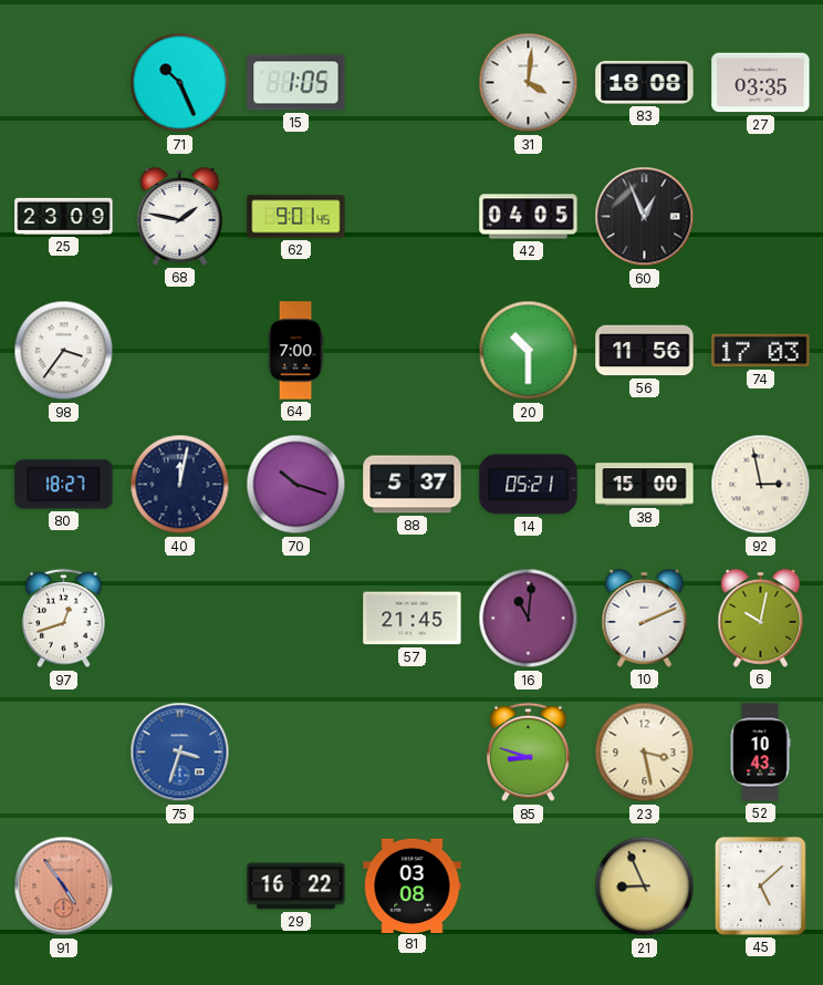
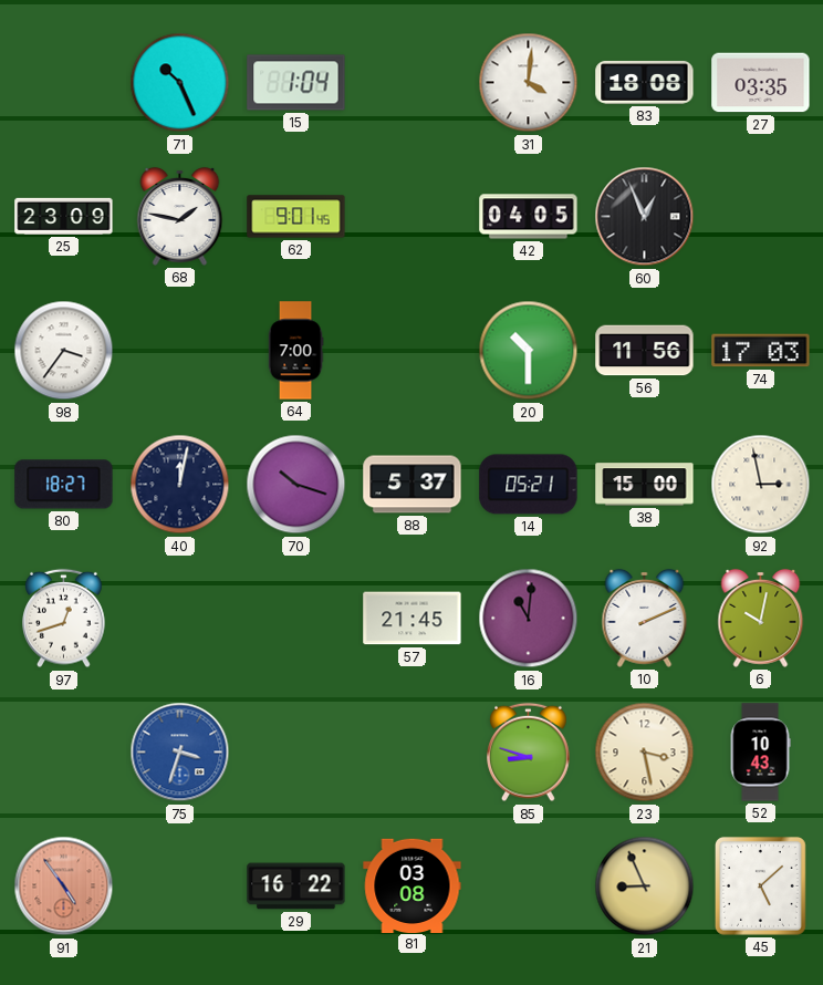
15: 1:05 -> 1:04
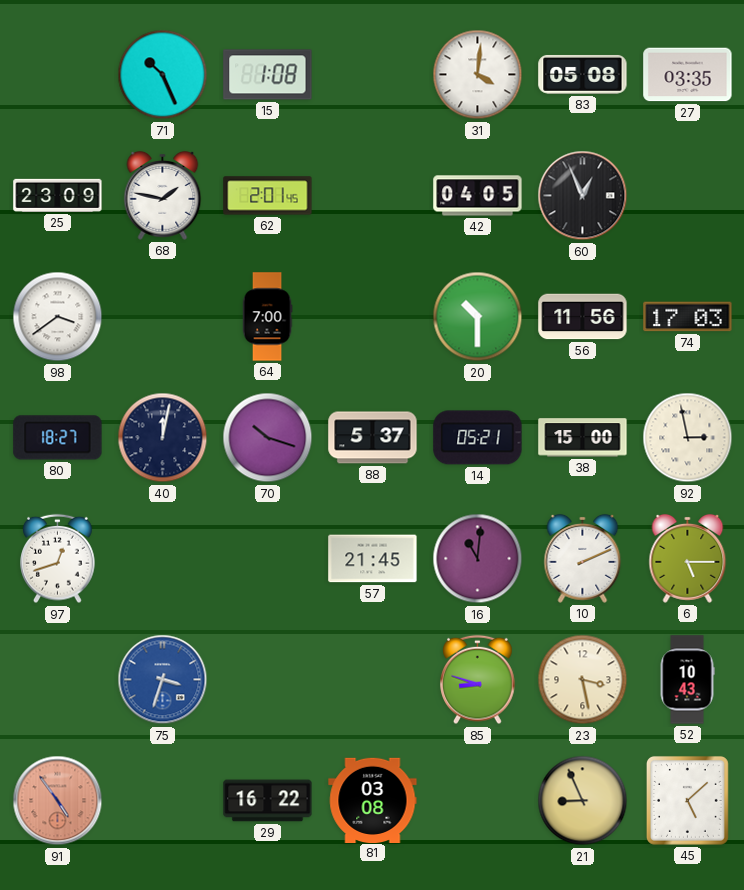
15: 1:04 -> 1:08
83: 18:08 -> 05:08
62: 9:01 -> 2:01
98: 3:36 -> 3:39
6: 10:02 -> 5:15
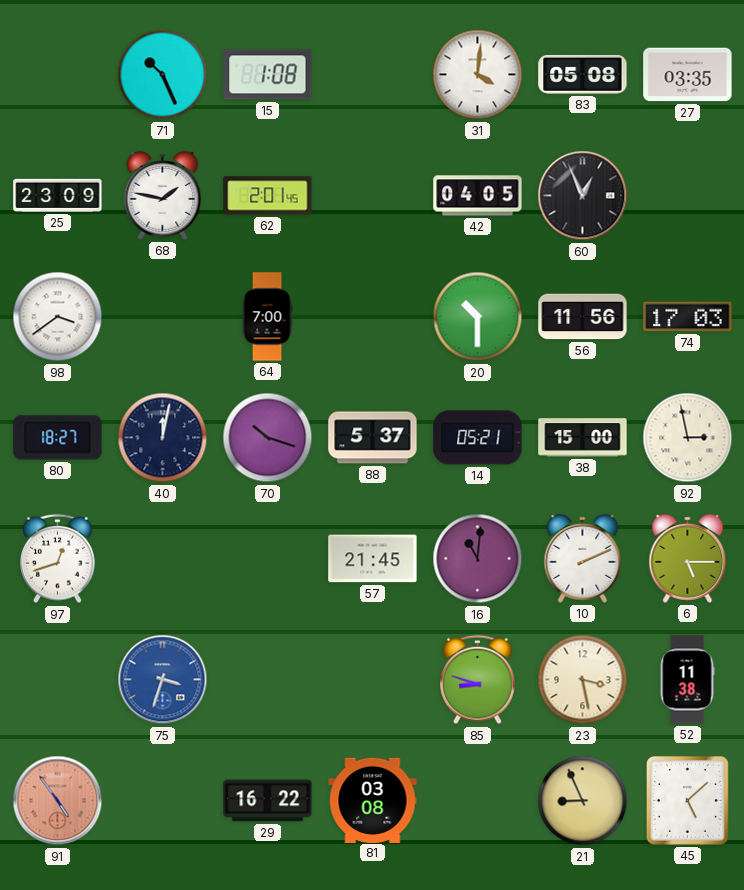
52: 10:43 -> 11:38
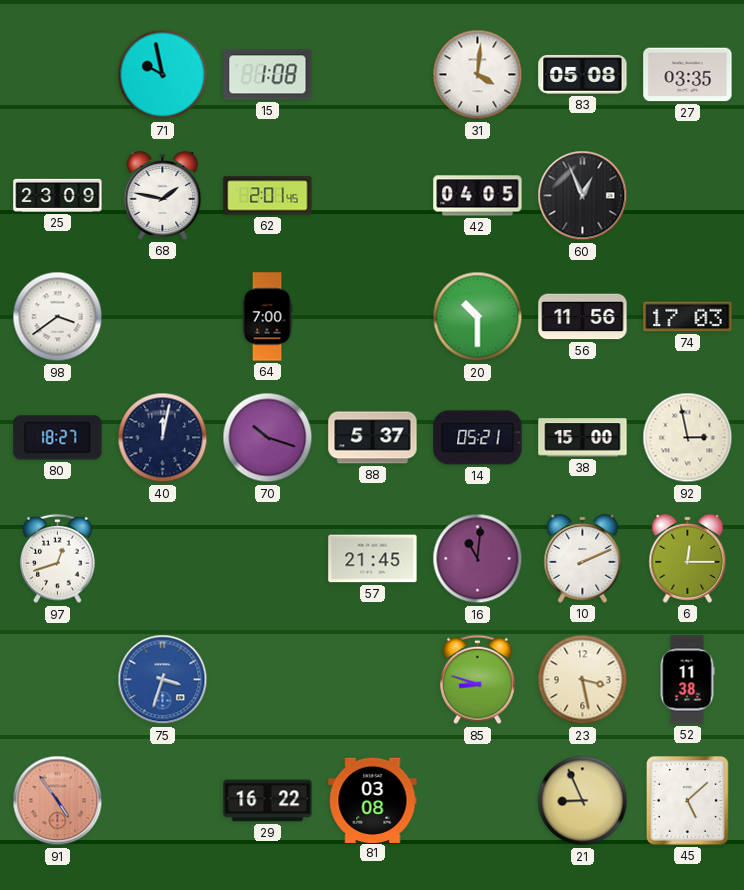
71: 10:26 -> 9:58
6: 5:15 -> 12:15
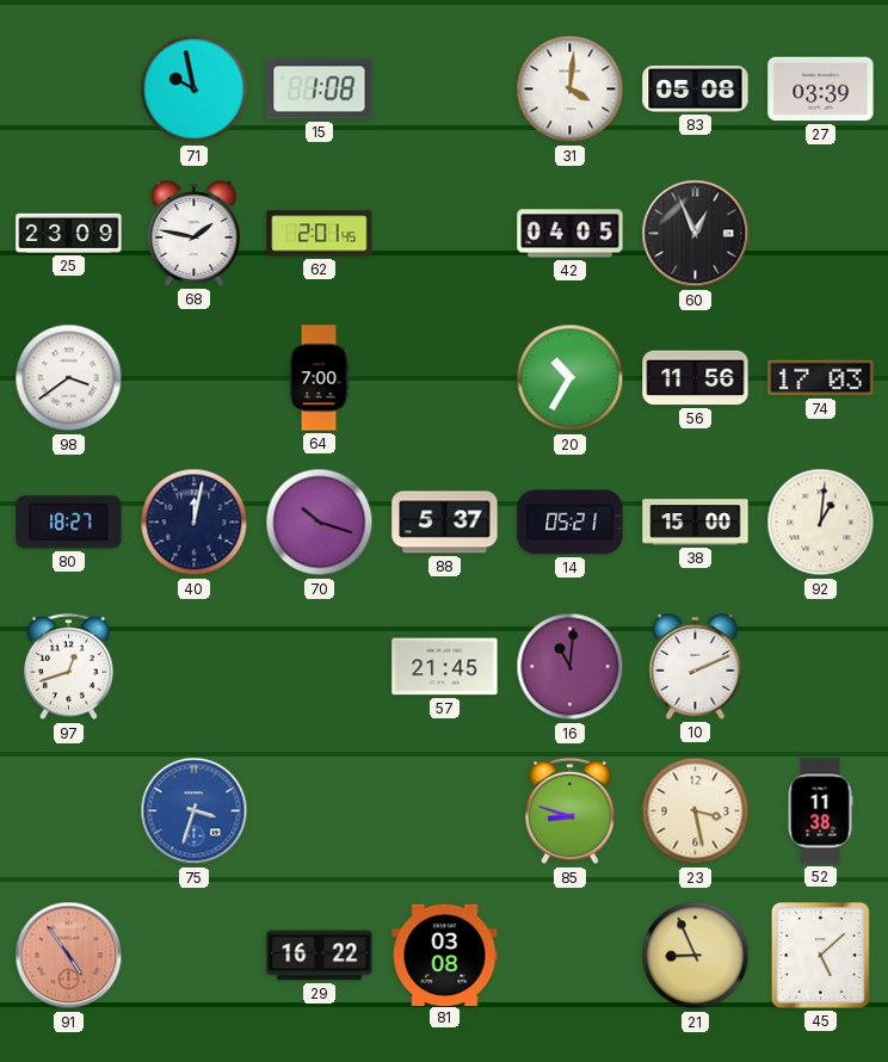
27: 03:35 -> 03:39
20: 10:30 -> 10:35
92: 2:58 -> 1:01
6: 12:15 -> none
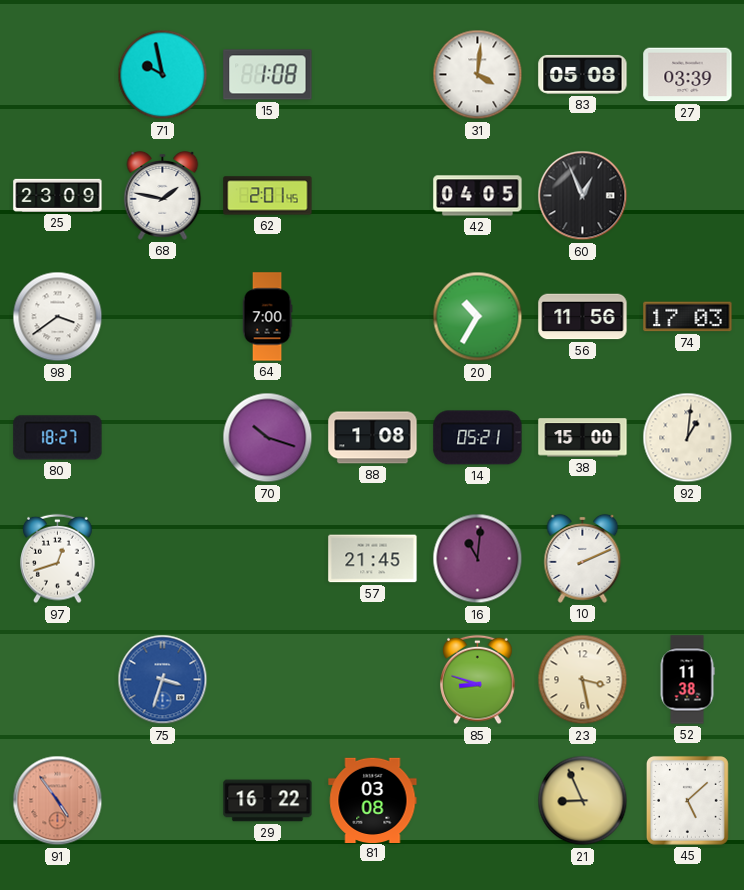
40: 12:02 -> none
88: 5:37 -> 1:08
